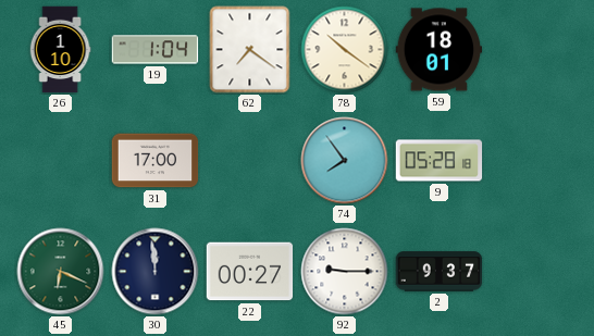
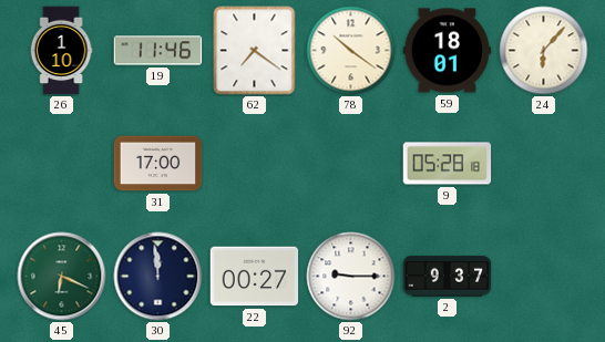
19: 1:04 -> 11:46
24: none -> 6:07
74: 7:54 -> none
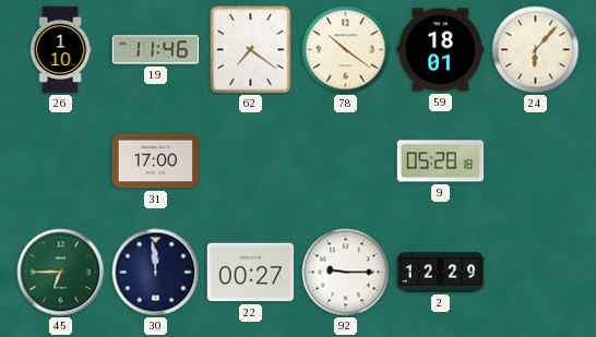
45: 6:19 -> 6:45
2: 9:37 -> 12:29
